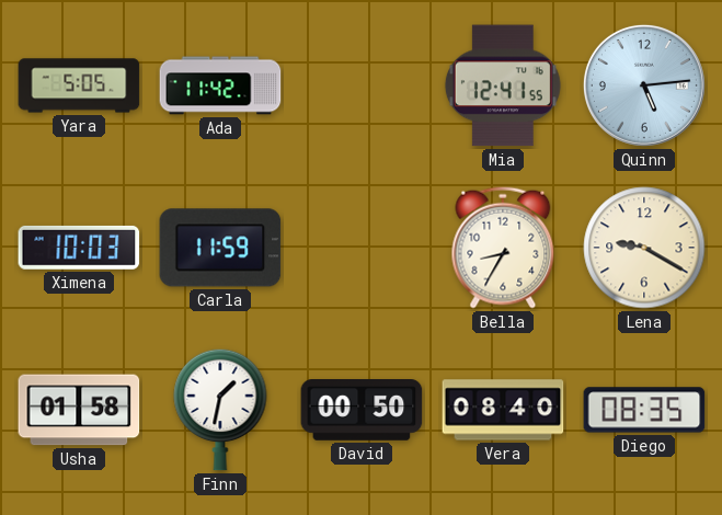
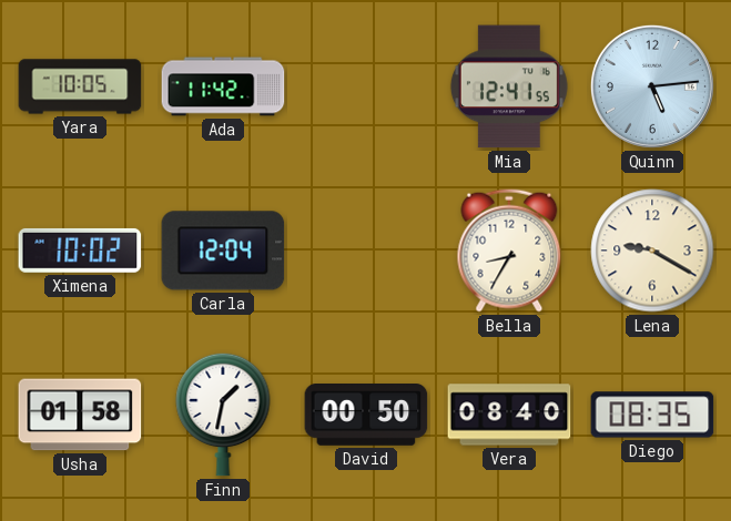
Yara: 5:05 -> 10:05
Ximena: 10:03 -> 10:02
Carla: 11:59 -> 12:04
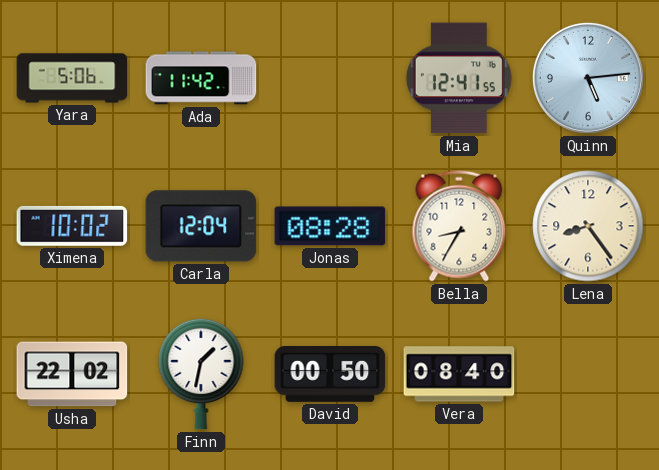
Yara: 10:05 -> 5:06
Jonas: none -> 08:28
Lena: 9:20 -> 8:24
Usha: 01:58 -> 22:02
Diego: 08:35 -> none
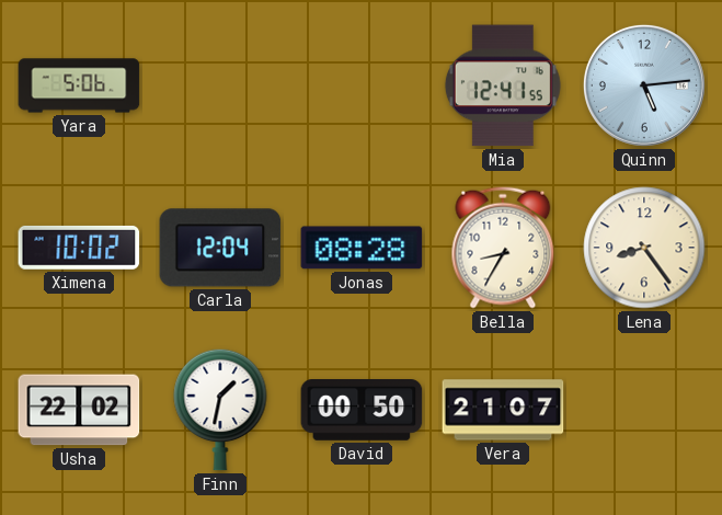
Ada: 11:42 -> none
Vera: 08:40 -> 21:07
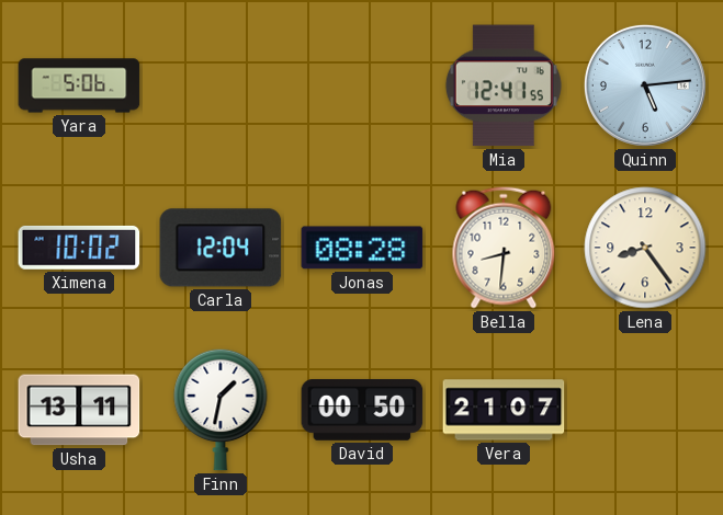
Bella: 8:35 -> 8:31
Usha: 22:02 -> 13:11
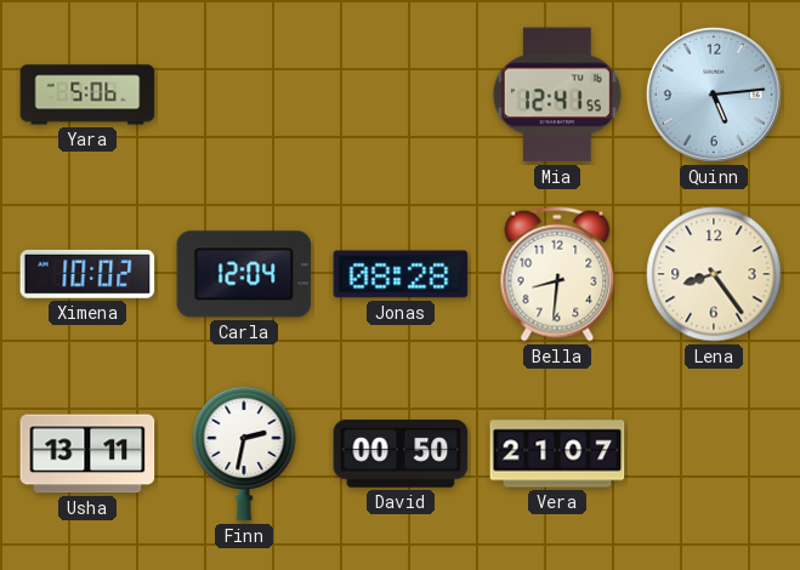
Finn: 1:32 -> 2:32
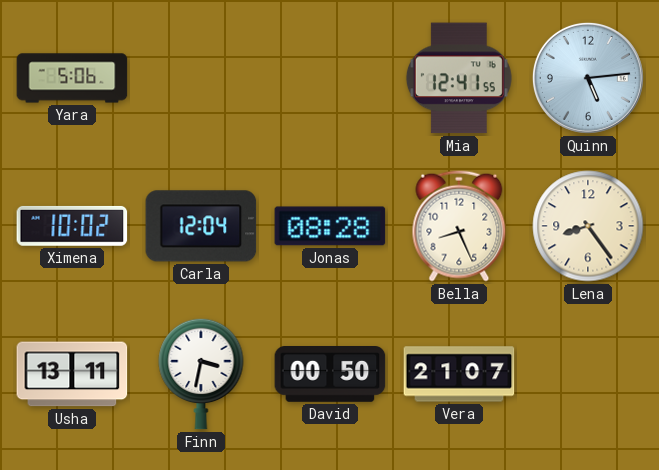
Bella: 8:31 -> 8:26
Finn: 2:32 -> 3:32
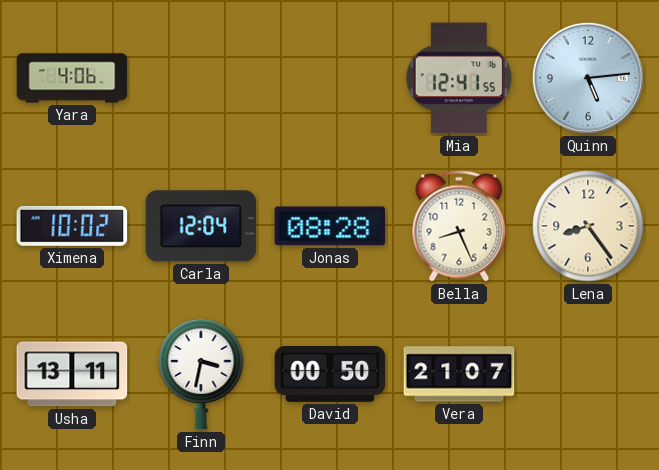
Yara: 5:06 -> 4:06
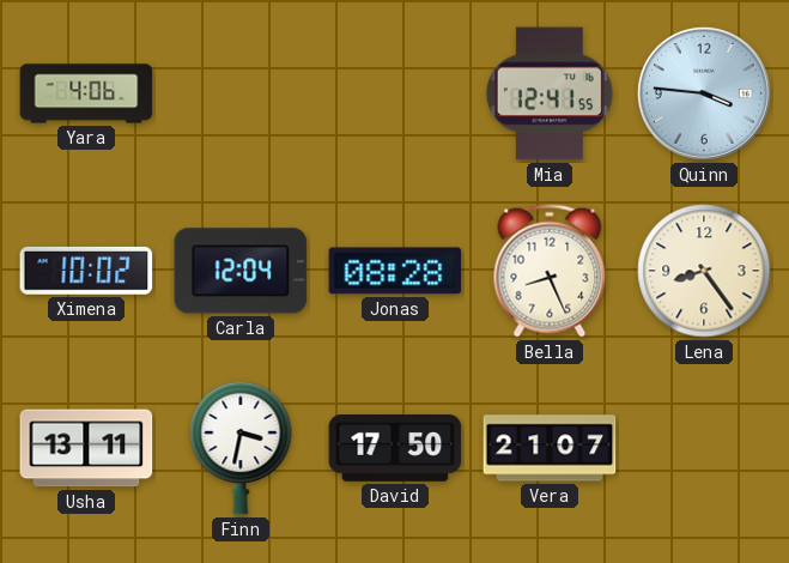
Quinn: 5:14 -> 3:46
David: 00:50 -> 17:50
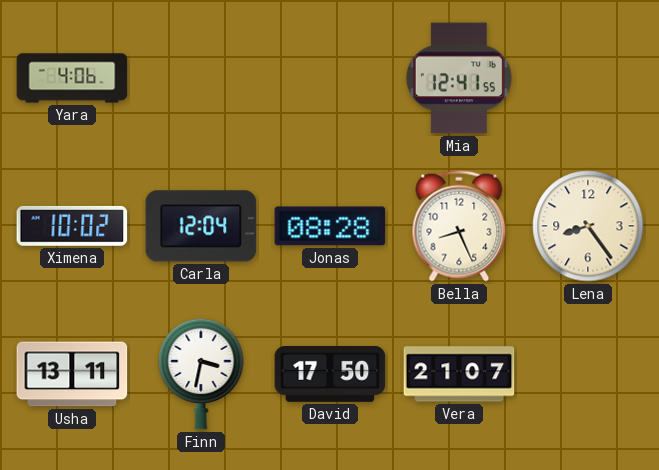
Quinn: 3:46 -> none
